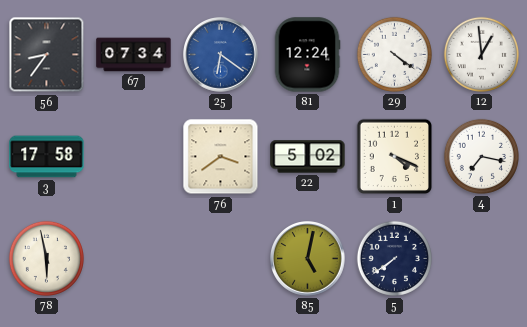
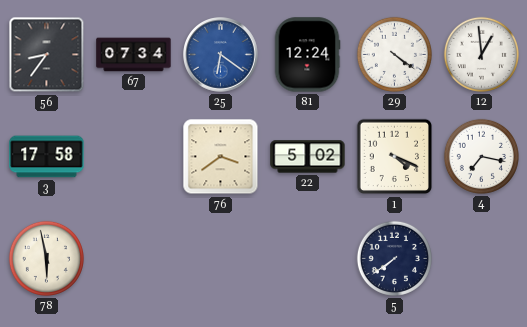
85: 5:02 -> none
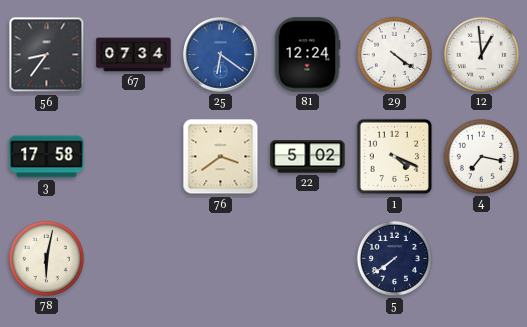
78: 5:58 -> 6:02
